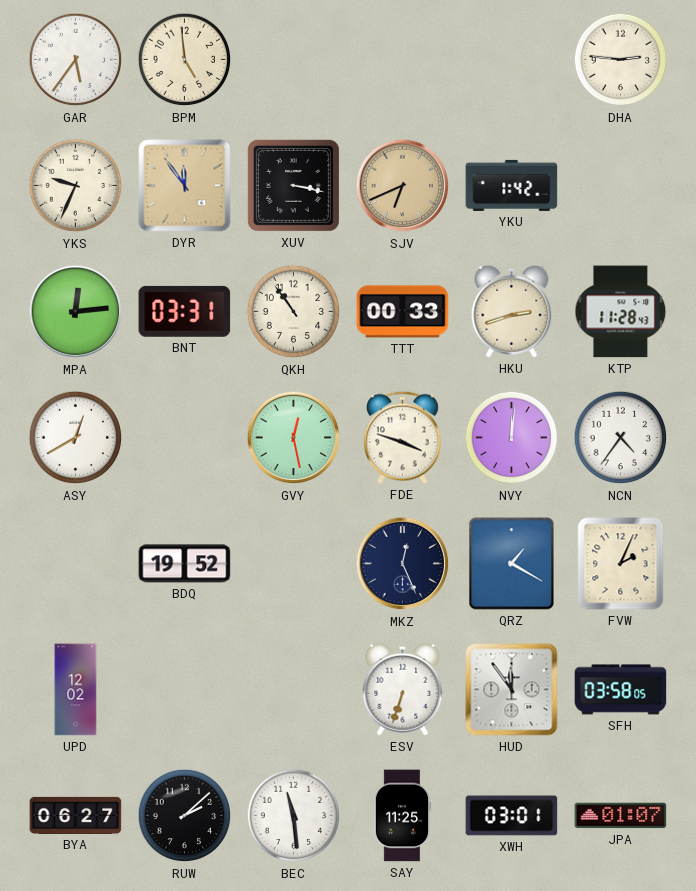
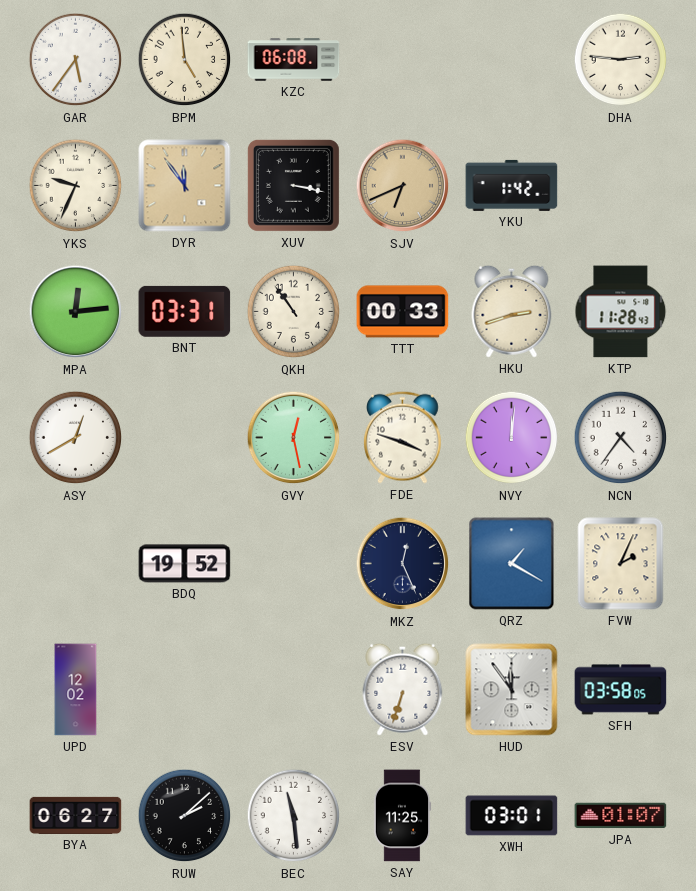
KZC: none -> 06:08
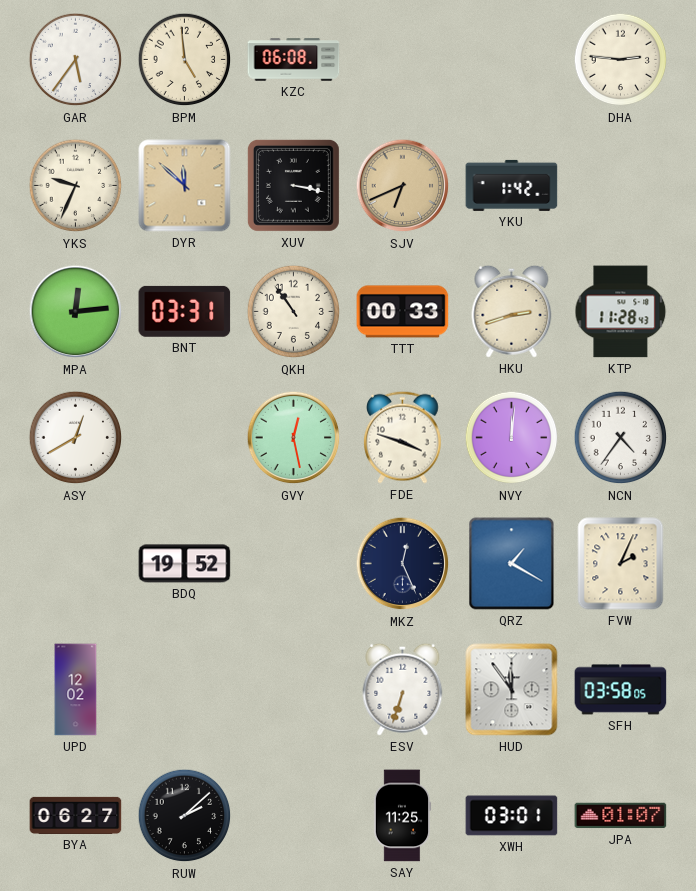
DYR: 11:54 -> 11:52
BEC: 11:29 -> none
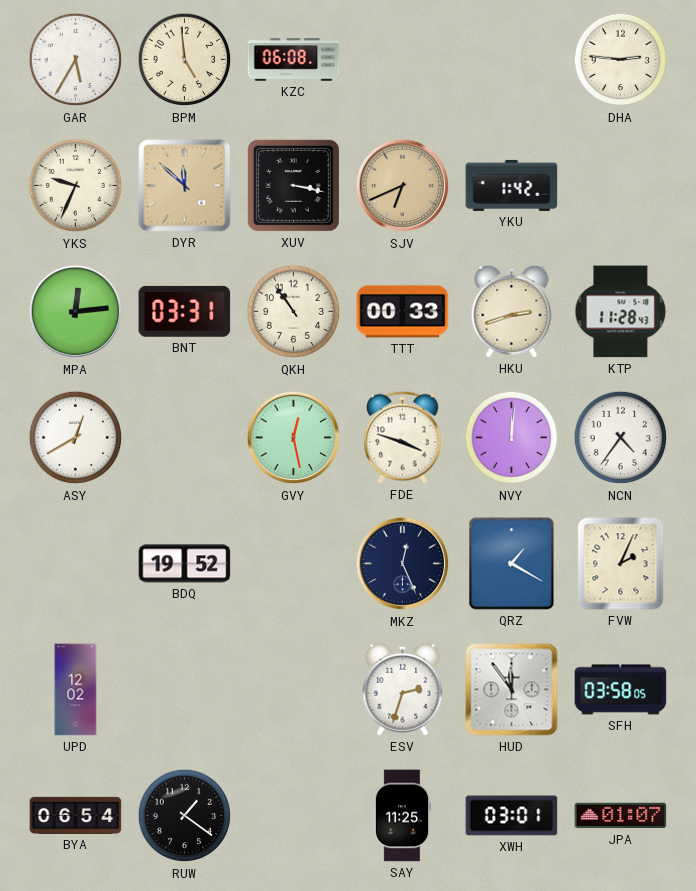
GAR: 5:36 -> 5:35
ESV: 6:33 -> 2:33
BYA: 06:27 -> 06:54
RUW: 2:08 -> 1:21
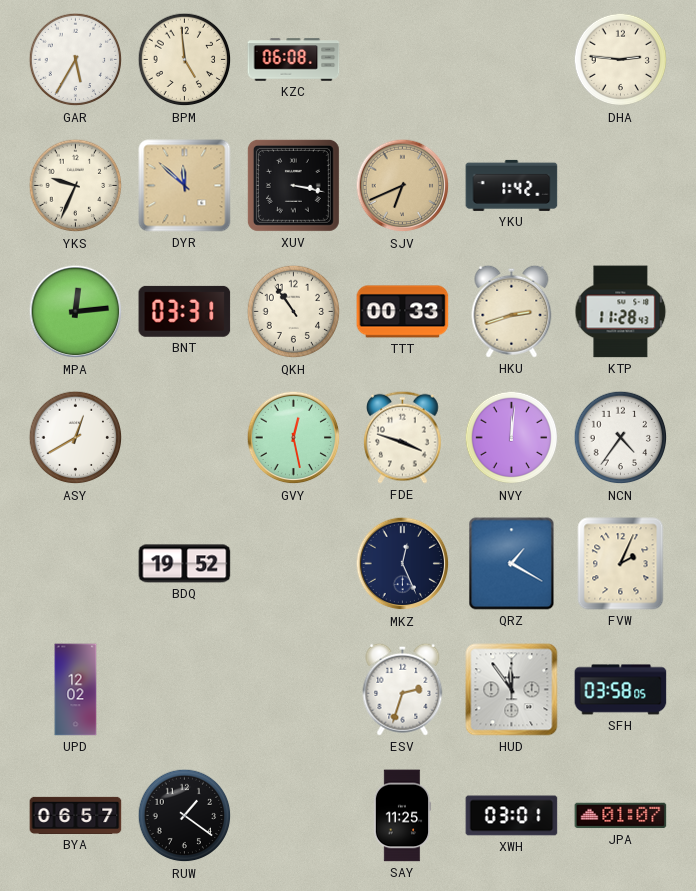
BYA: 06:54 -> 06:57
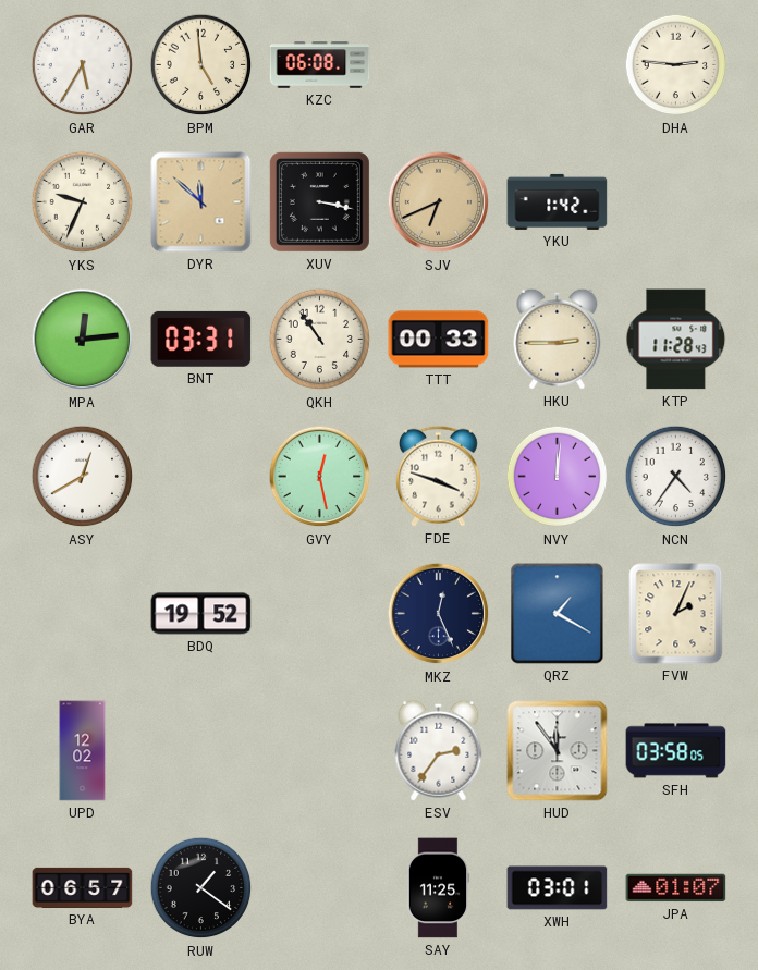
HKU: 2:42 -> 2:45
ESV: 2:33 -> 2:36
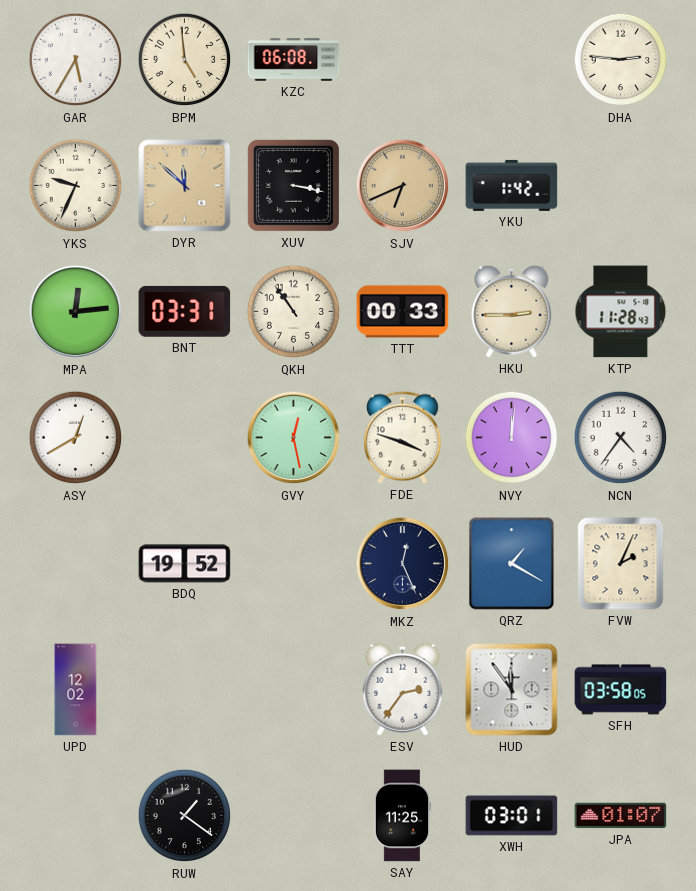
BYA: 06:57 -> none
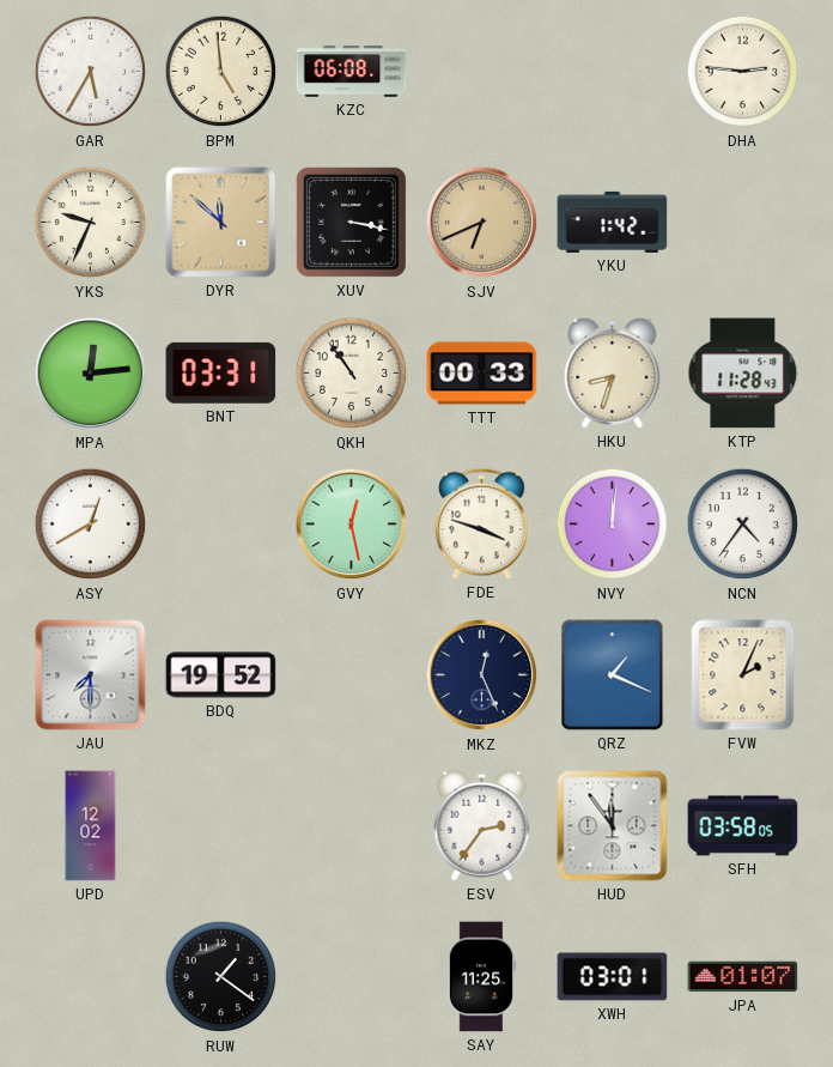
HKU: 2:45 -> 8:33
JAU: none -> 7:30
QRZ: 1:20 -> 1:19
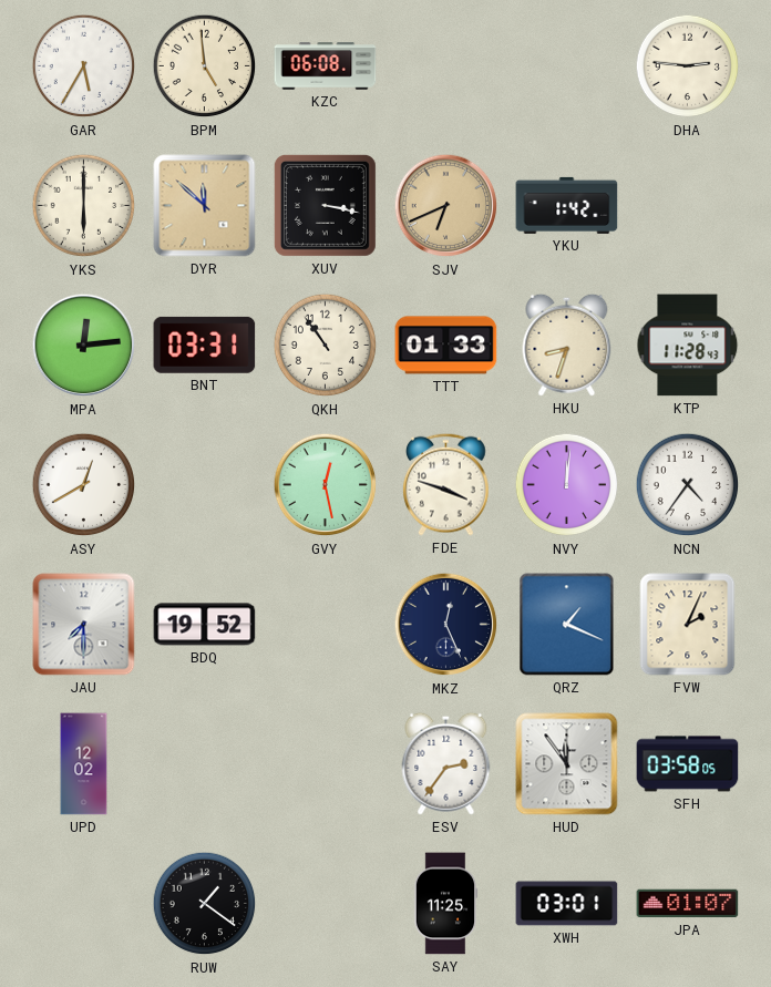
YKS: 9:34 -> 6:00
TTT: 00:33 -> 01:33
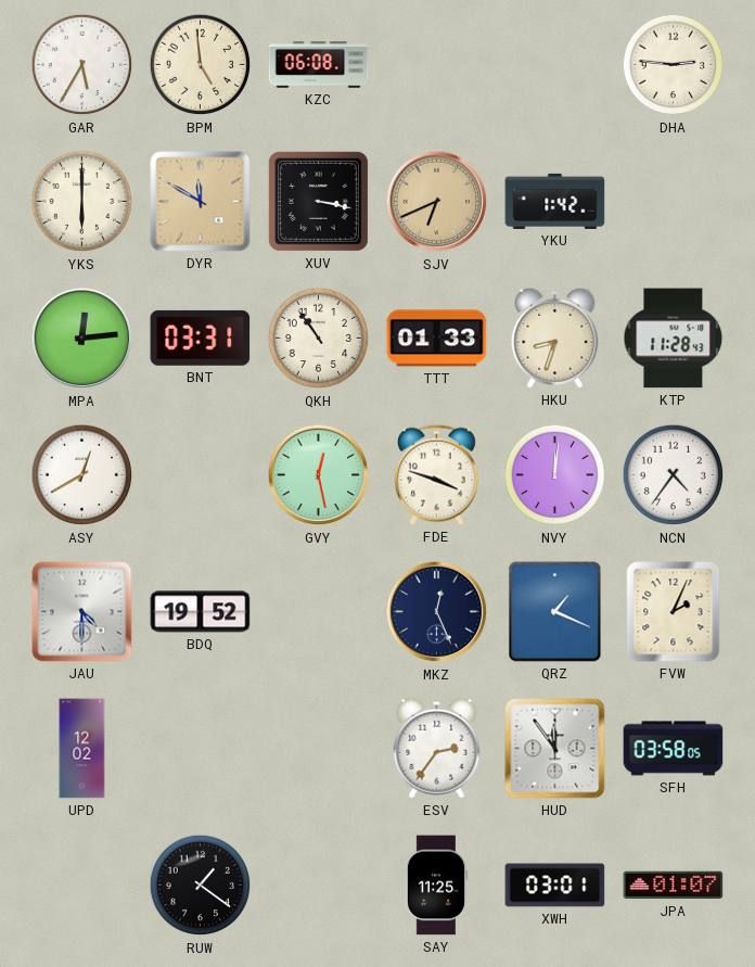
DYR: 11:52 -> 11:50
JAU: 7:30 -> 4:30
